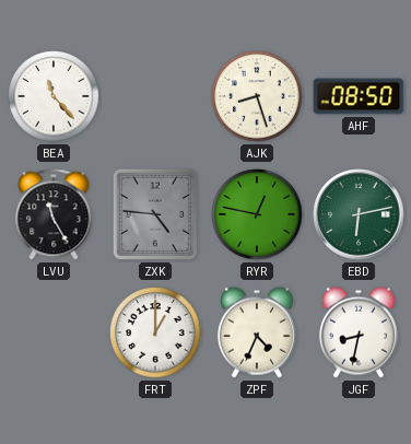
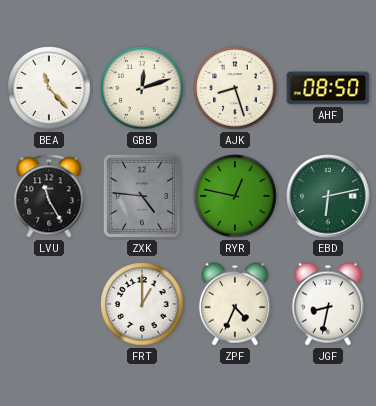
GBB: none -> 12:12
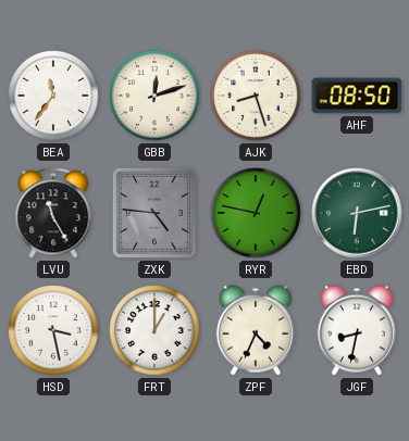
BEA: 11:23 -> 11:36
HSD: none -> 3:28
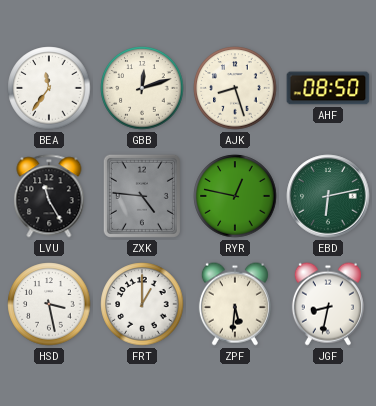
ZPF: 4:34 -> 5:31
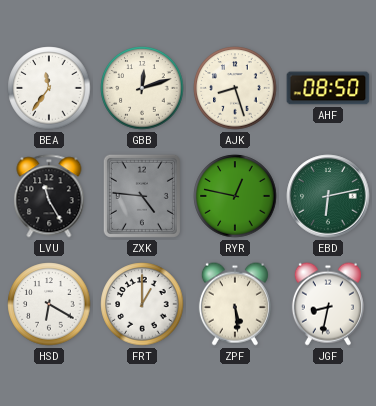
HSD: 3:28 -> 6:20
ZPF: 5:31 -> 5:29
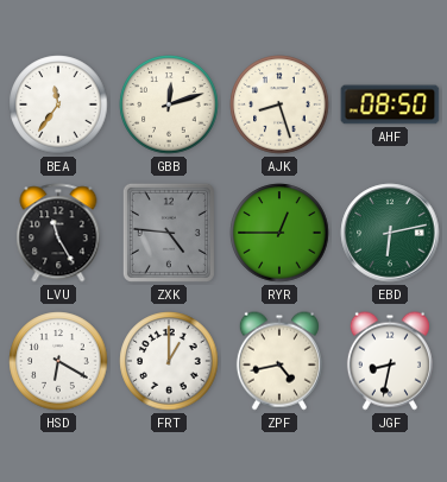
RYR: 12:47 -> 12:45
ZPF: 5:29 -> 4:43
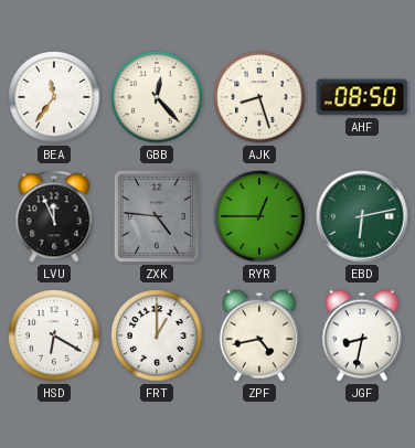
GBB: 12:12 -> 12:23
LVU: 11:25 -> 11:56
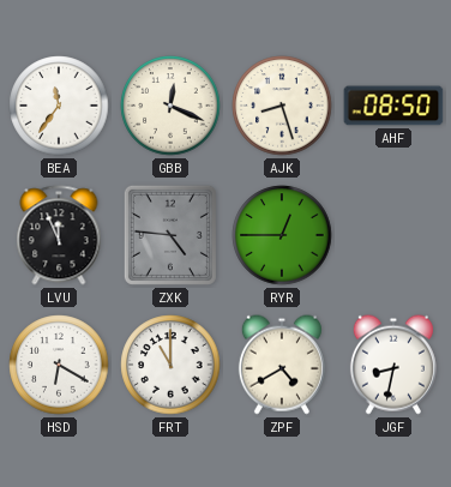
GBB: 12:23 -> 12:19
EBD: 6:13 -> none
FRT: 1:00 -> 11:00
ZPF: 4:43 -> 4:40
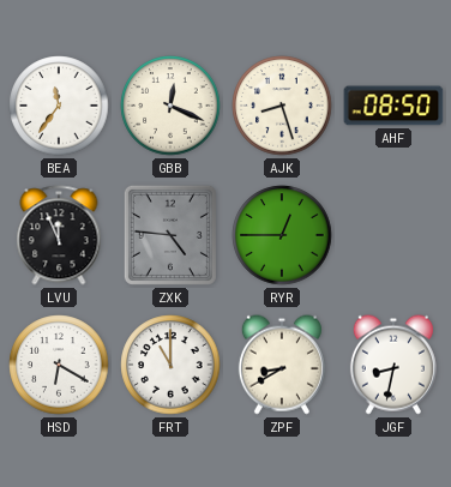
ZPF: 4:40 -> 8:40
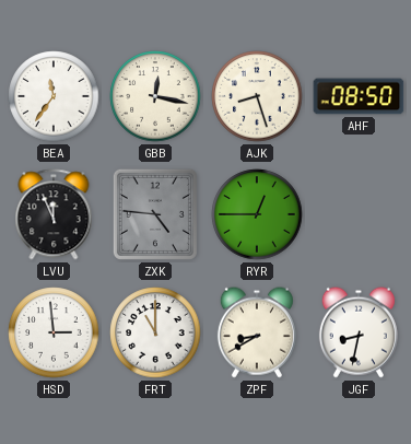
GBB: 12:19 -> 12:17
HSD: 6:20 -> 2:59
